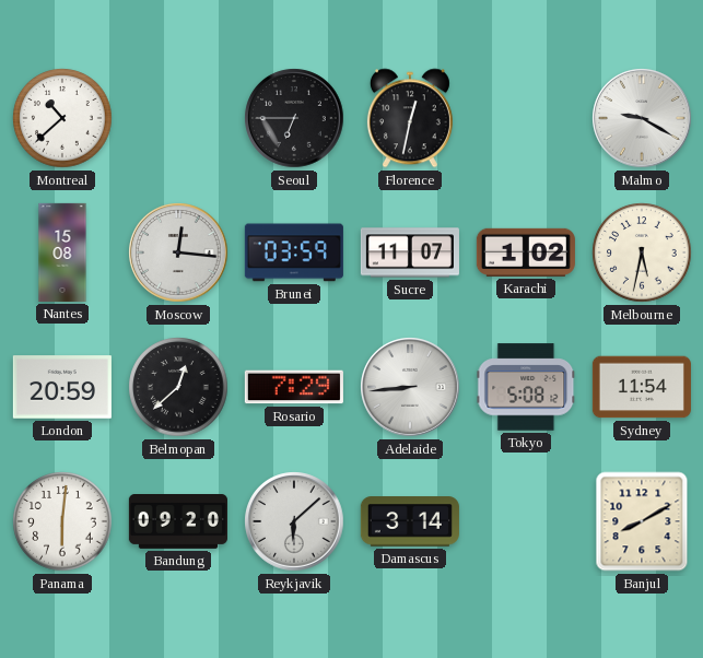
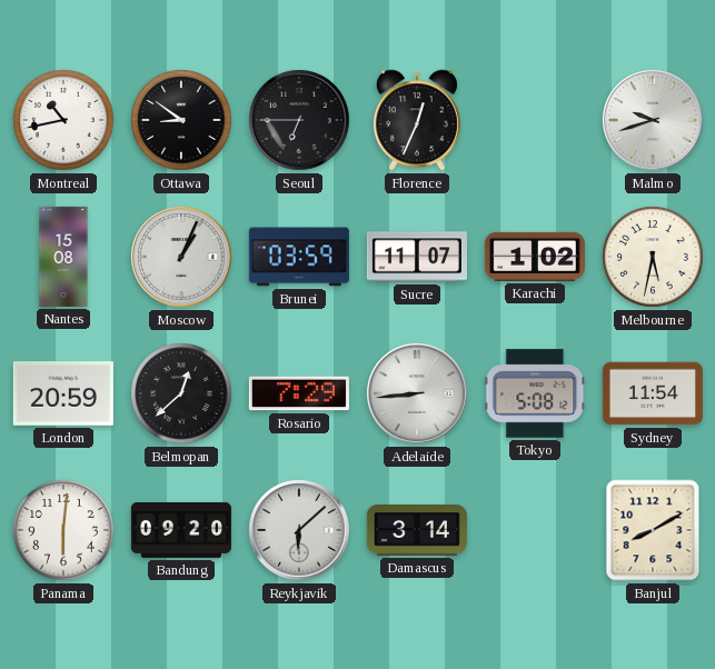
Montreal: 10:38 -> 10:43
Ottawa: none -> 8:51
Florence: 12:32 -> 12:34
Malmo: 9:20 -> 9:42
Moscow: 12:16 -> 1:04
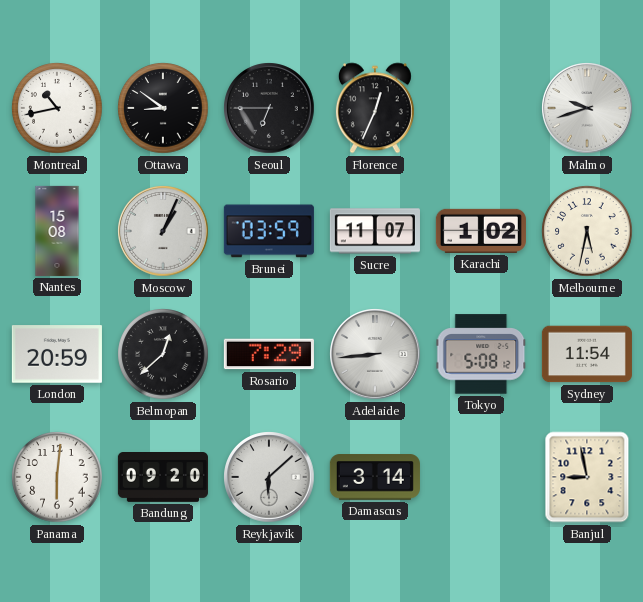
Banjul: 8:10 -> 8:58
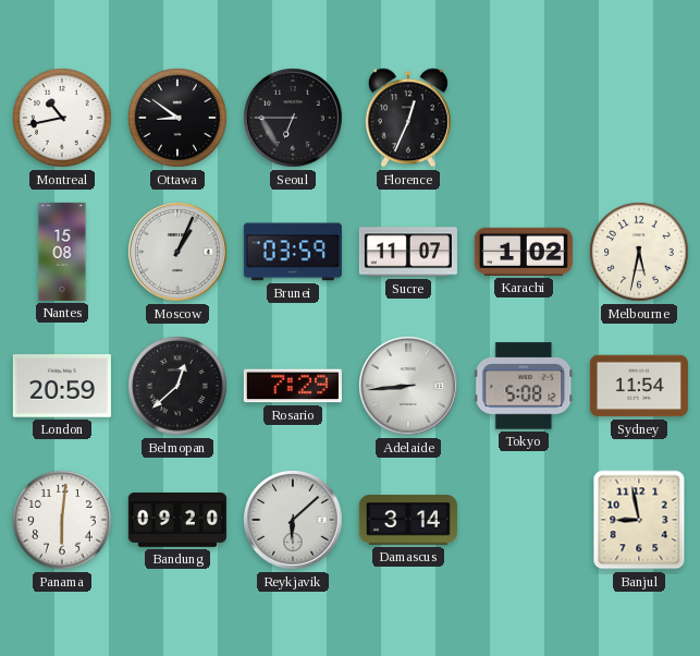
Malmo: 9:42 -> none
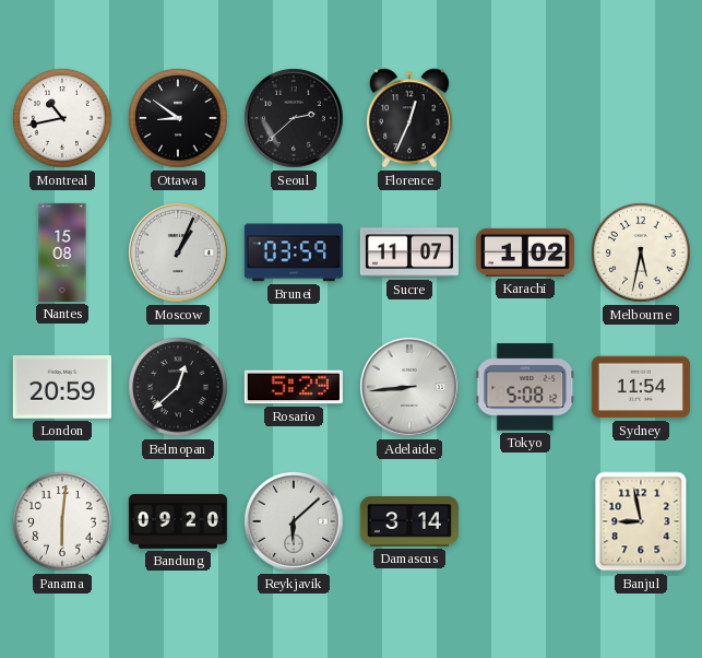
Seoul: 6:45 -> 2:38
Rosario: 7:29 -> 5:29
